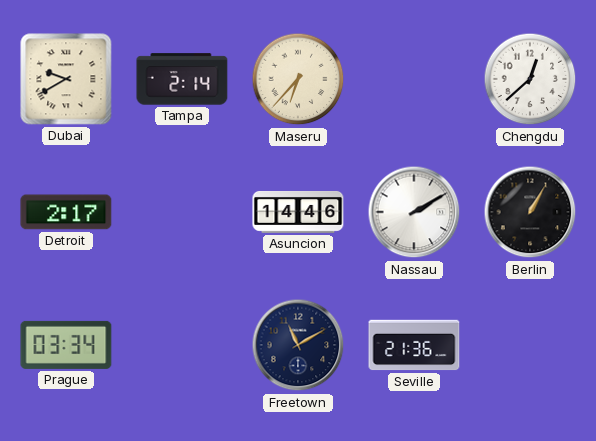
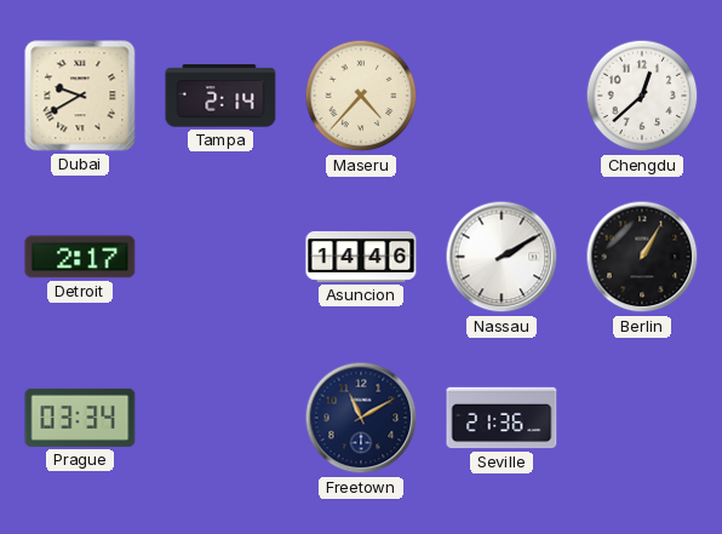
Maseru: 6:37 -> 4:37
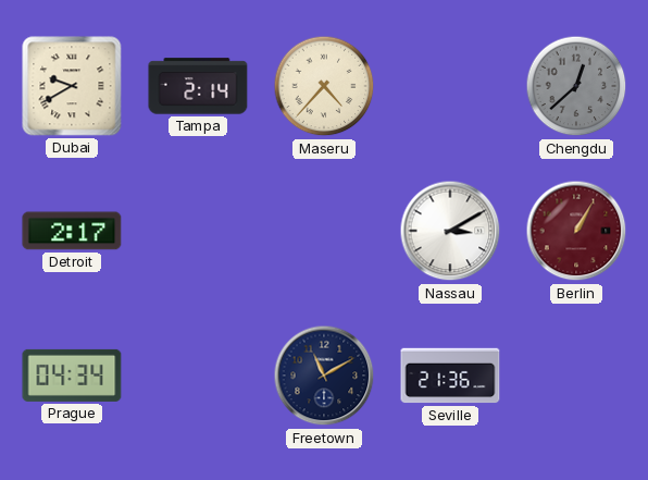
Chengdu dial: white -> grey
Asuncion: 14:46 -> none
Nassau: 2:10 -> 3:10
Berlin dial: black -> burgundy
Prague: 03:34 -> 04:34
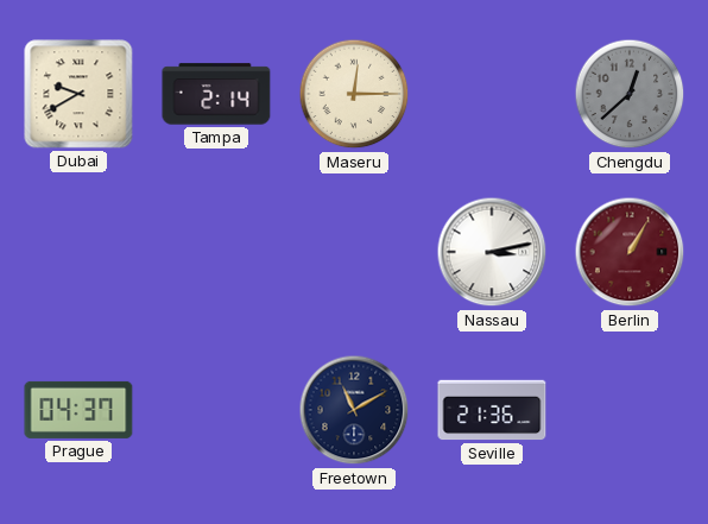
Maseru: 4:37 -> 12:15
Detroit: 2:17 -> none
Nassau: 3:10 -> 3:13
Prague: 04:34 -> 04:37
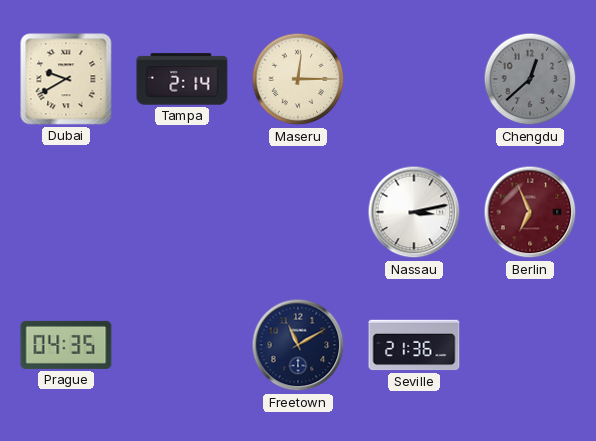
Berlin: 1:05 -> 6:56
Prague: 04:37 -> 04:35
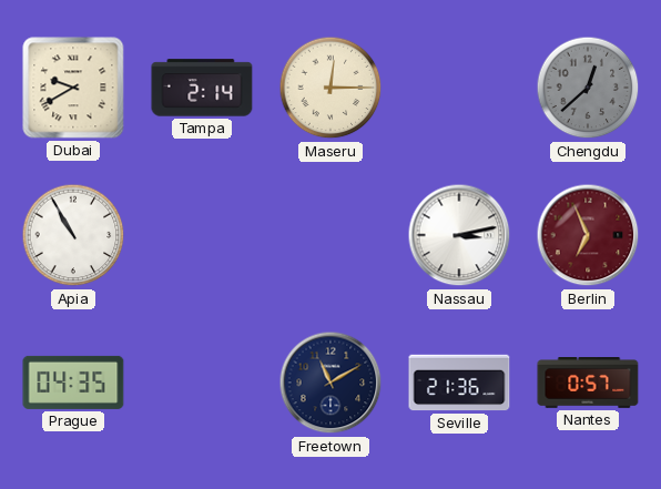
Apia: none -> 10:55
Nantes: none -> 0:57
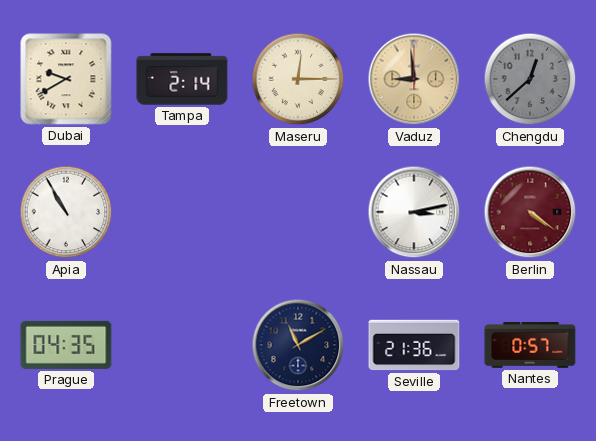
Vaduz: none -> 8:59
Berlin: 6:56 -> 4:21
